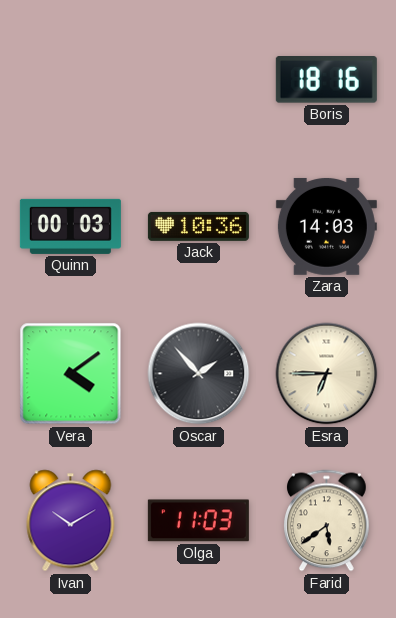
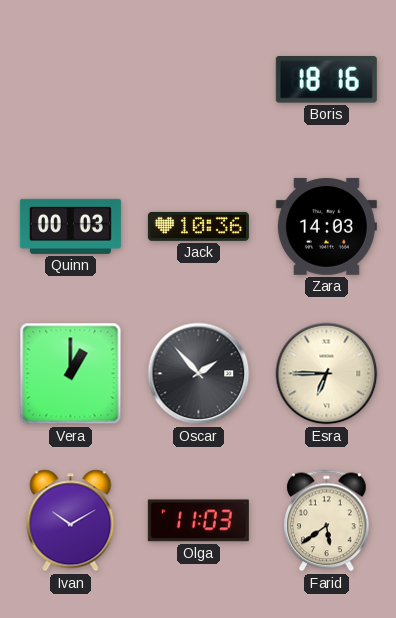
Vera: 4:09 -> 1:00
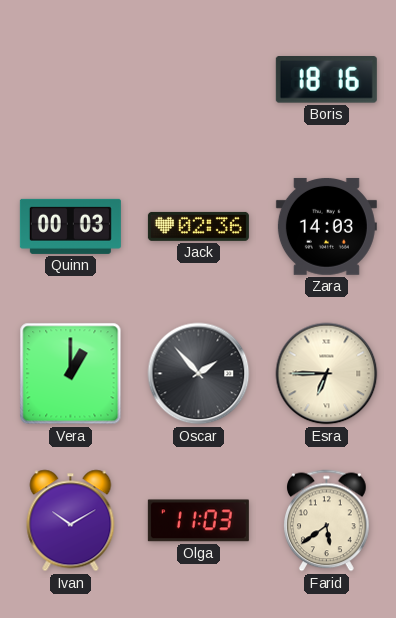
Jack: 10:36 -> 02:36
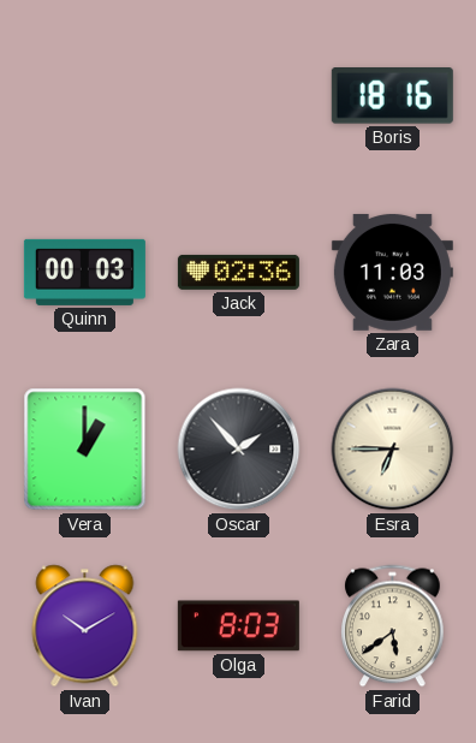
Zara: 14:03 -> 11:03
Olga: 11:03 -> 8:03
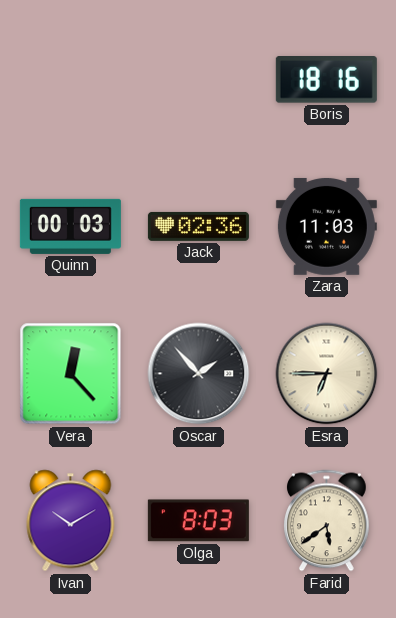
Vera: 1:00 -> 12:23
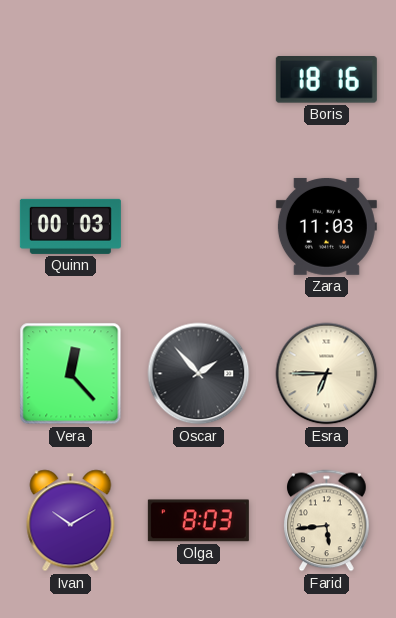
Jack: 02:36 -> none
Farid: 5:39 -> 5:44
